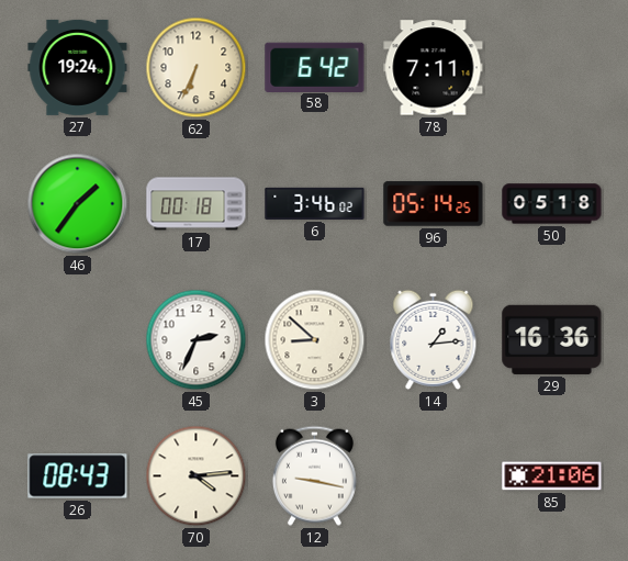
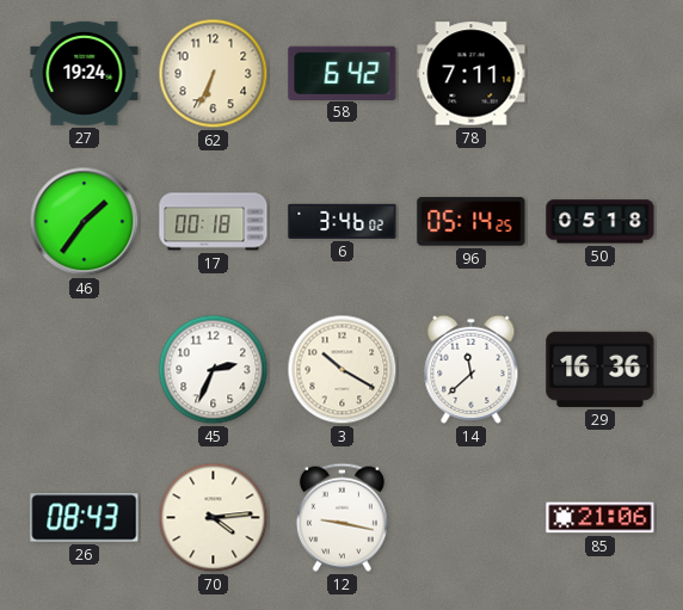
3: 8:52 -> 10:20
14: 1:14 -> 11:38
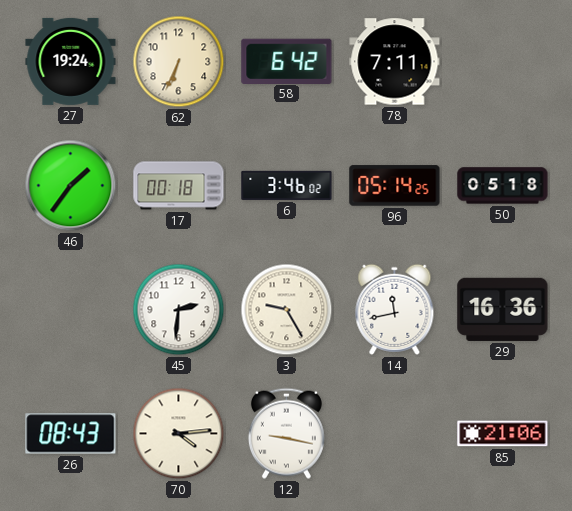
45: 2:34 -> 2:31
3: 10:20 -> 9:25
14: 11:38 -> 11:43
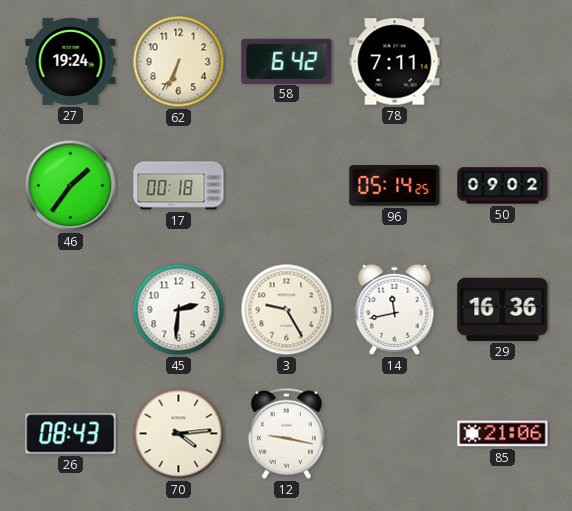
6: 3:46 -> none
50: 05:18 -> 09:02
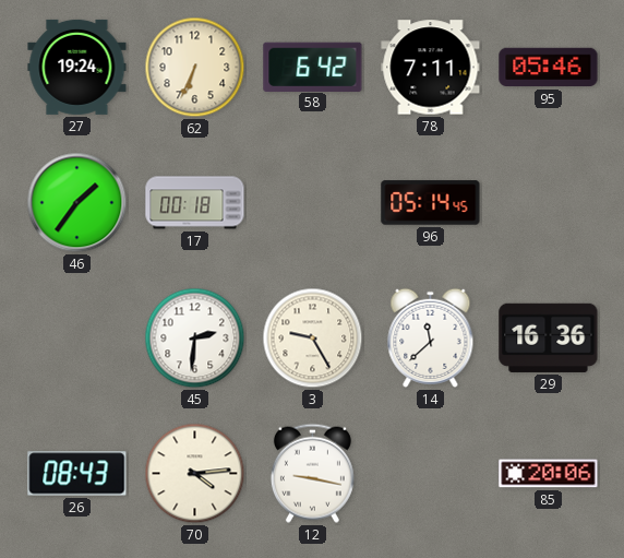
95: none -> 05:46
96: 05:14:25 -> 05:14:45
50: 09:02 -> none
14: 11:43 -> 11:38
85: 21:06 -> 20:06
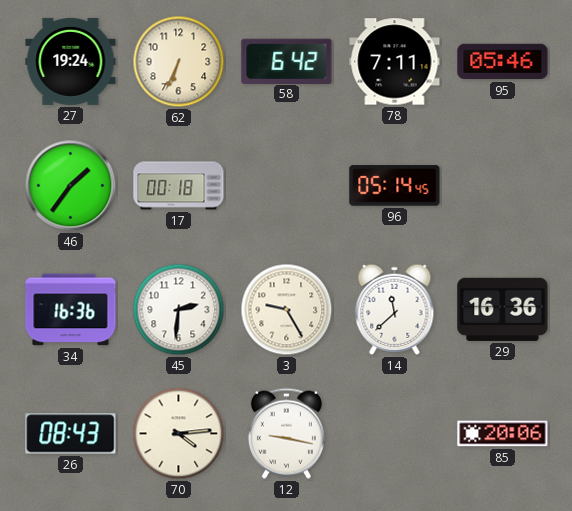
34: none -> 16:36
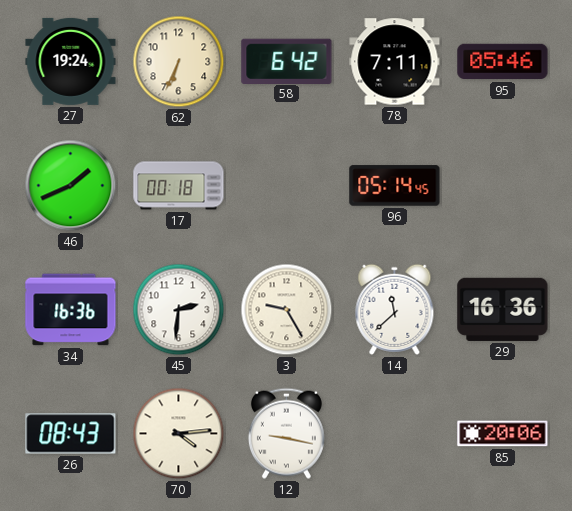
46: 1:36 -> 1:41
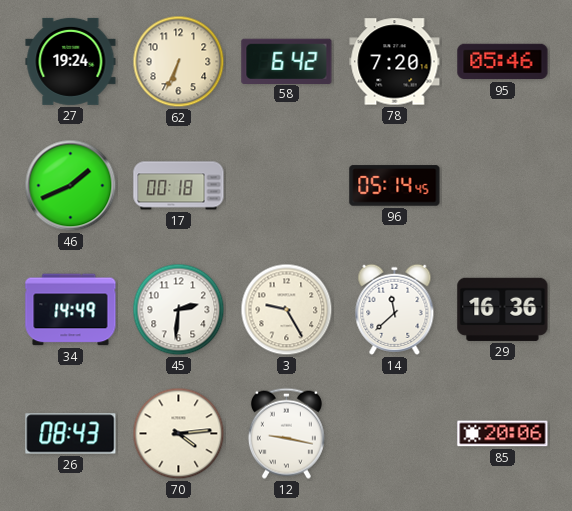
78: 7:11 -> 7:20
34: 16:36 -> 14:49
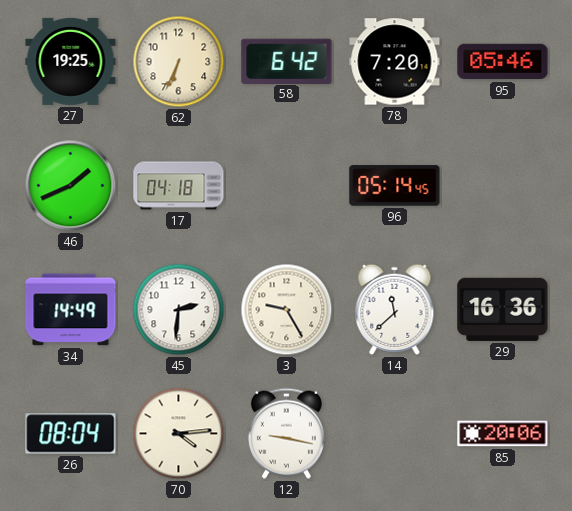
27: 19:24 -> 19:25
17: 00:18 -> 04:18
26: 08:43 -> 08:04
